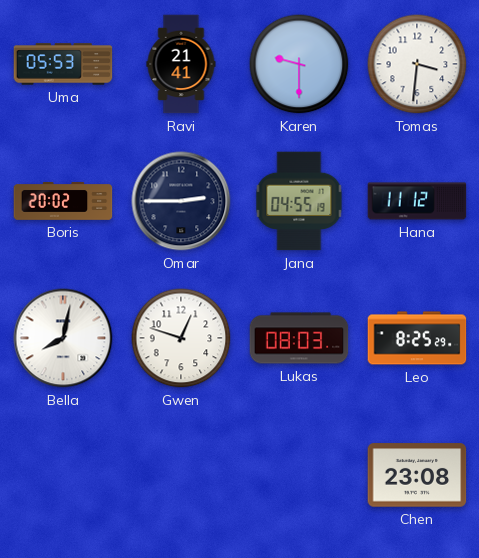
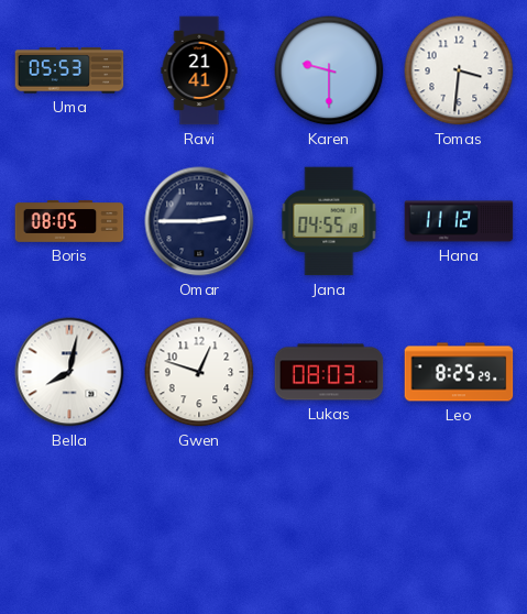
Boris: 20:02 -> 08:05
Chen: 23:08 -> none
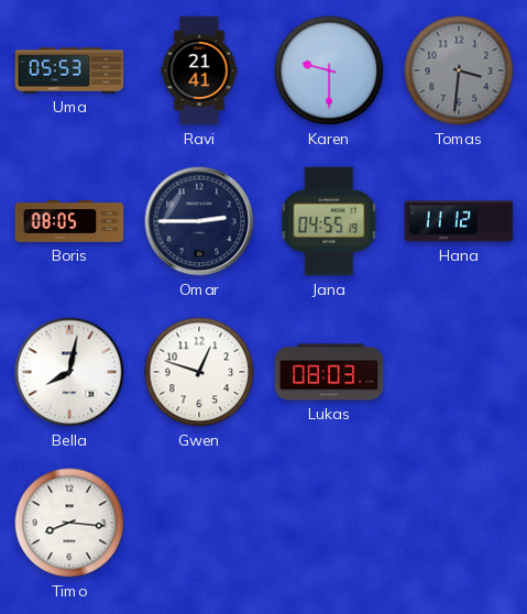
Tomas dial: white -> grey
Leo: 8:25 -> none
Timo: none -> 8:16
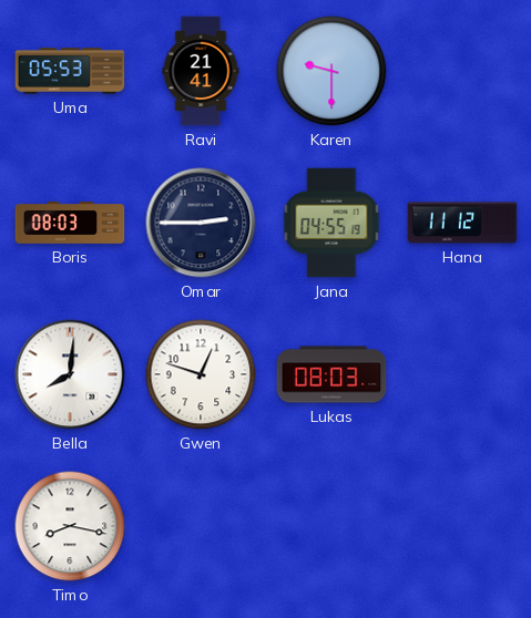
Tomas: 3:31 -> none
Boris: 08:05 -> 08:03
Bella: 8:02 -> 8:01
Timo: 8:16 -> 8:17
